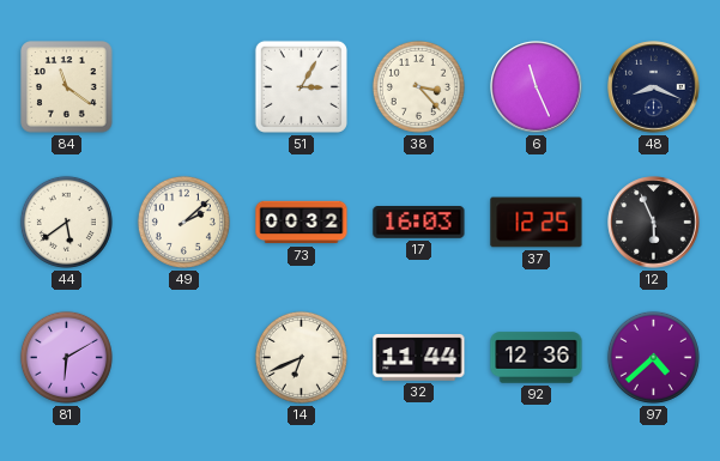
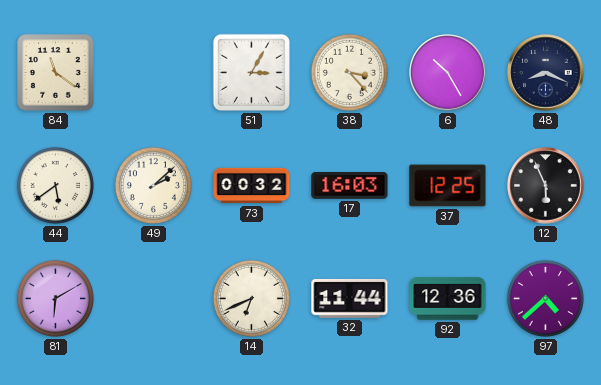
6: 11:26 -> 10:25
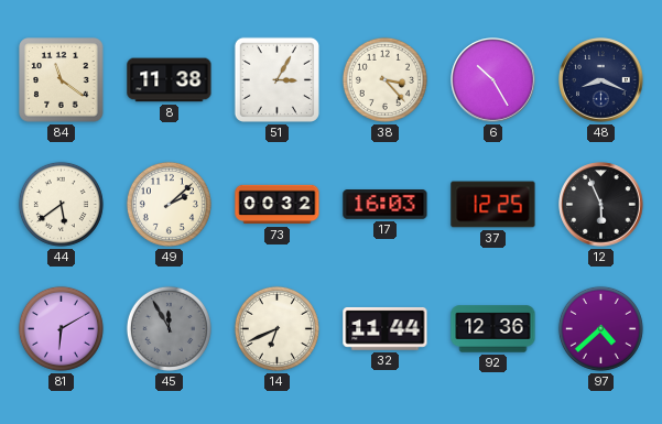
8: none -> 11:38
45: none -> 11:55
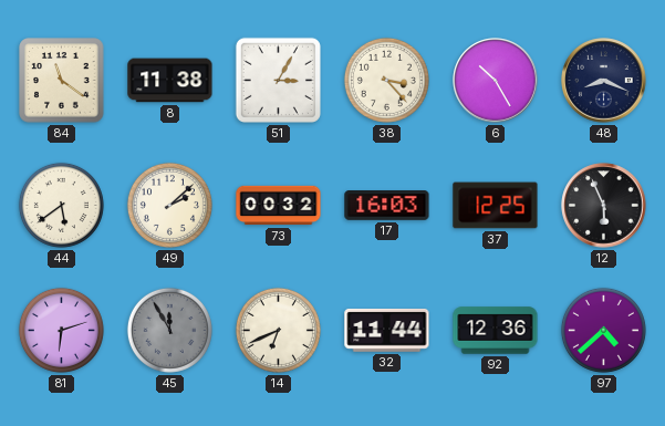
81: 6:10 -> 6:12
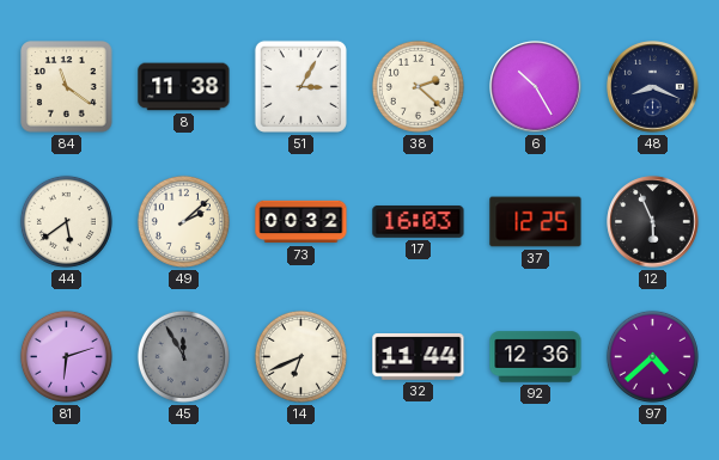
38: 3:23 -> 2:22
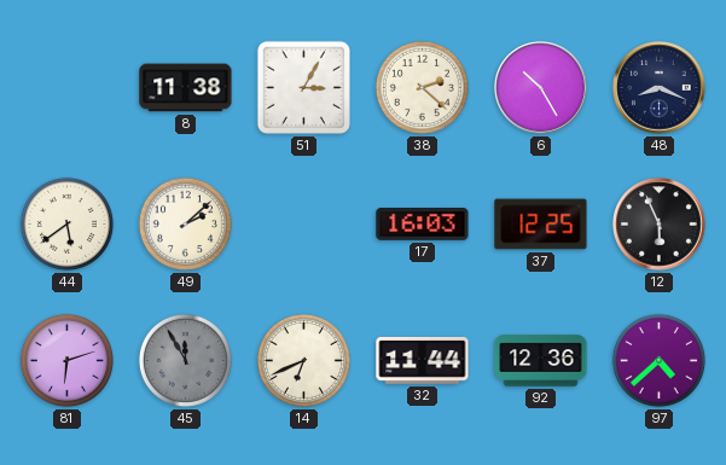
84: 11:21 -> none
73: 00:32 -> none
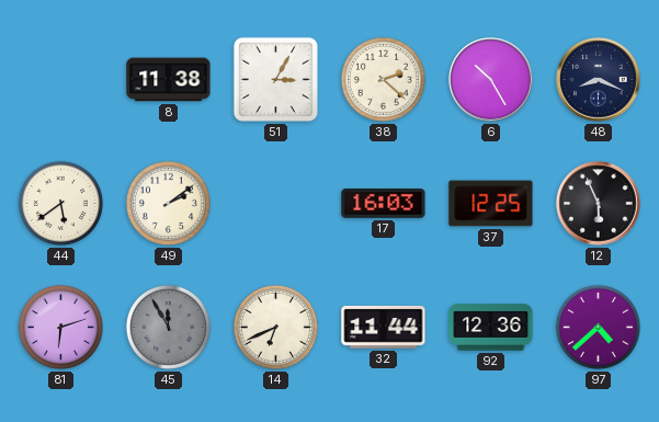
49: 2:08 -> 2:09
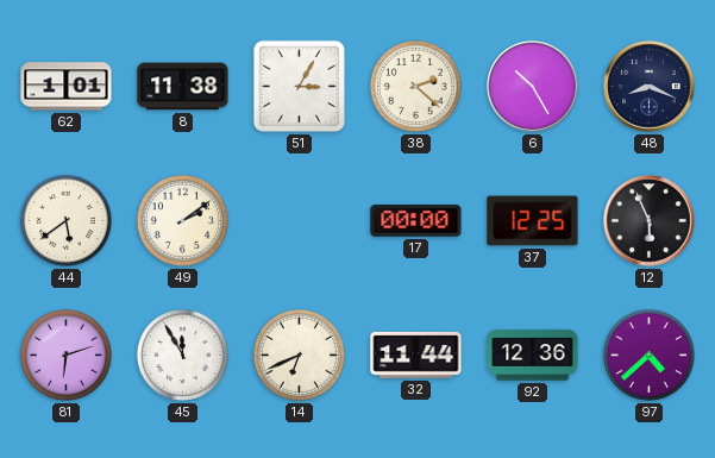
62: none -> 1:01
17: 16:03 -> 00:00
45 dial: grey -> white
